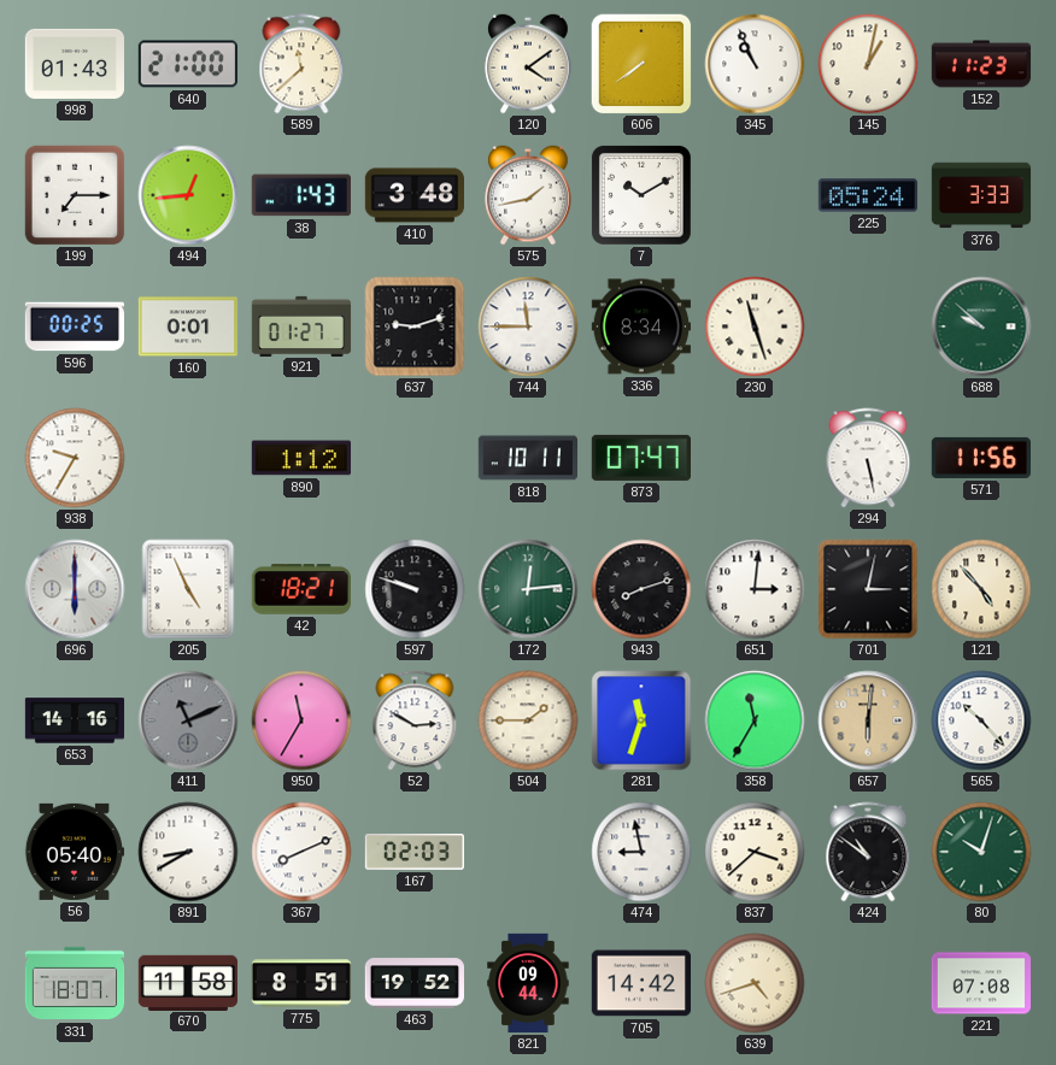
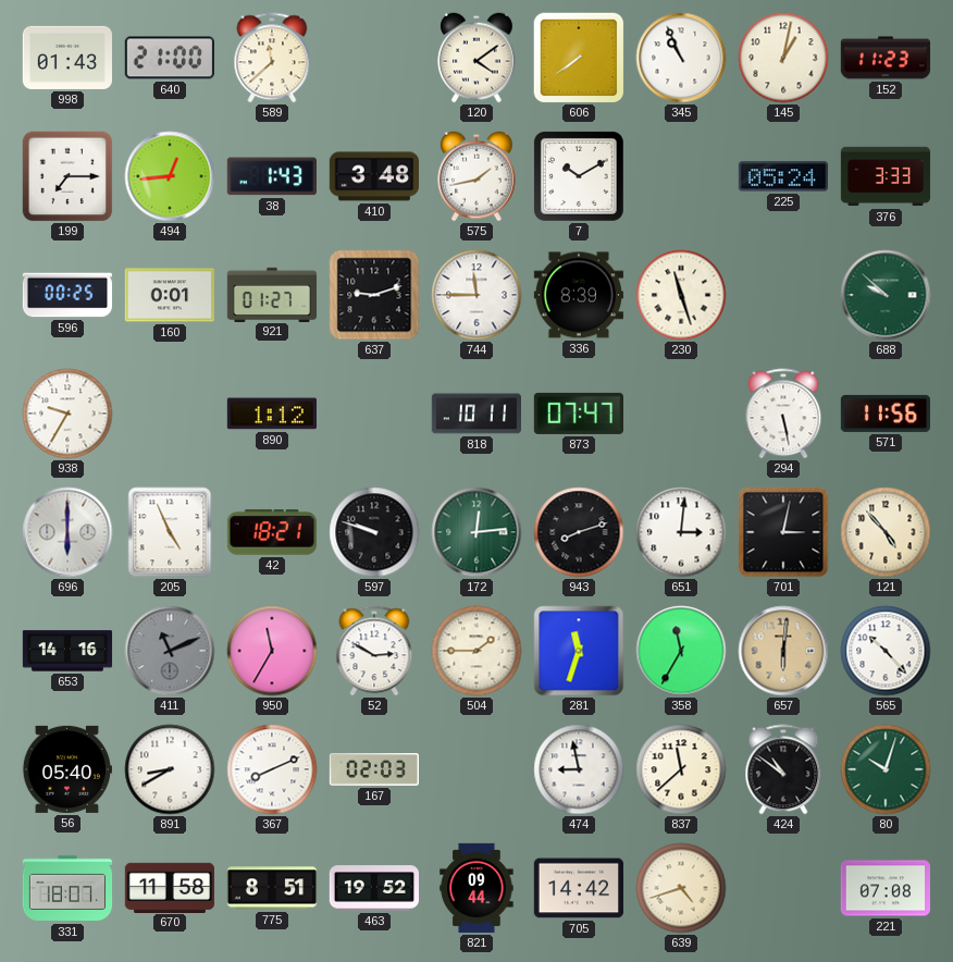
336: 8:34 -> 8:39
837: 3:38 -> 11:38
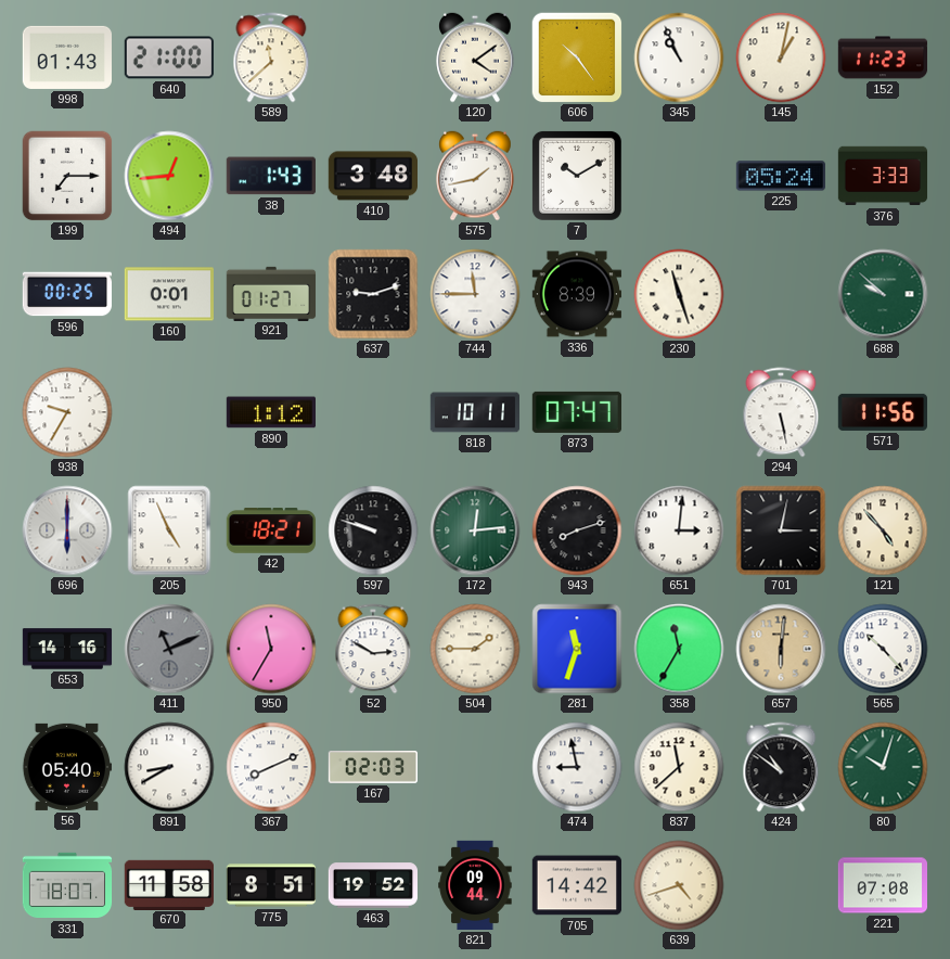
606: 7:39 -> 10:24
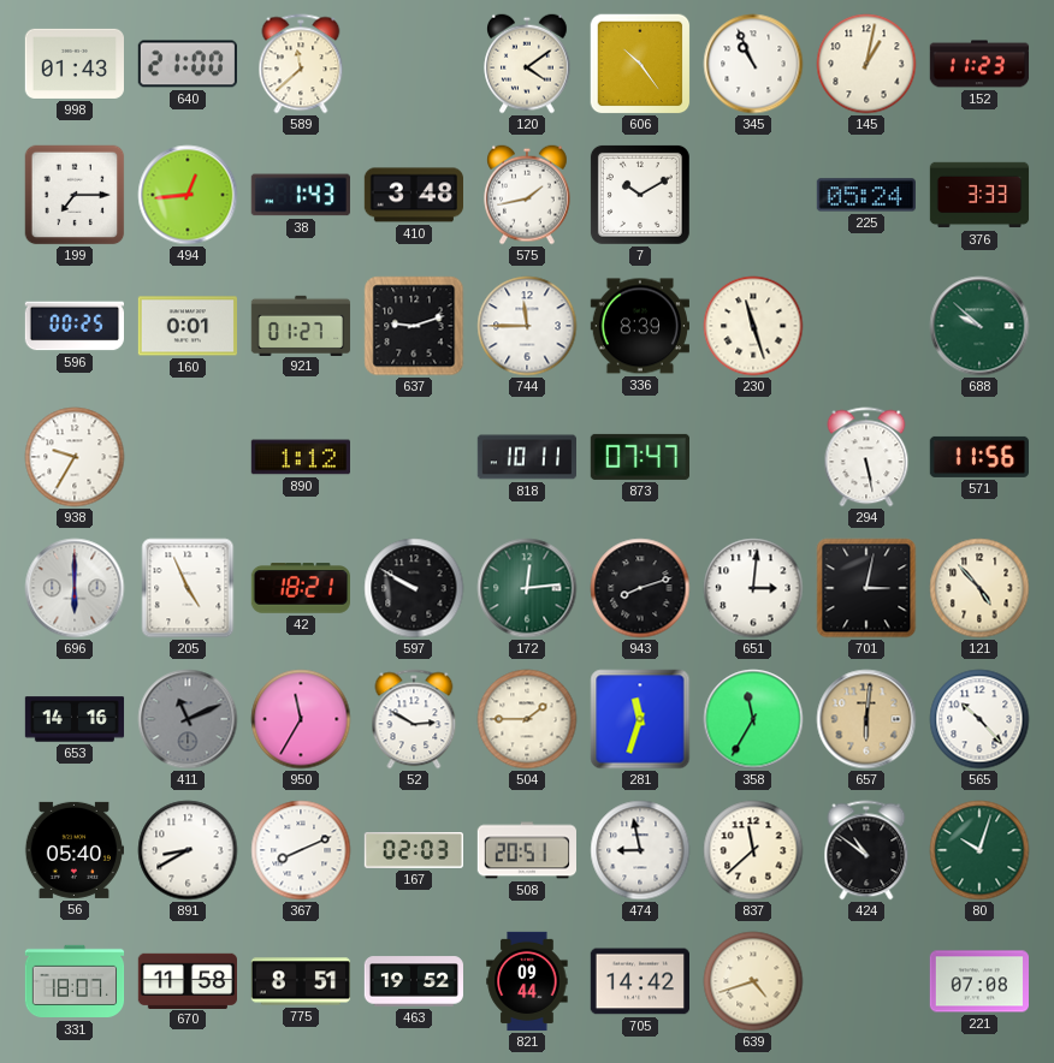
597: 9:48 -> 9:50
508: none -> 20:51
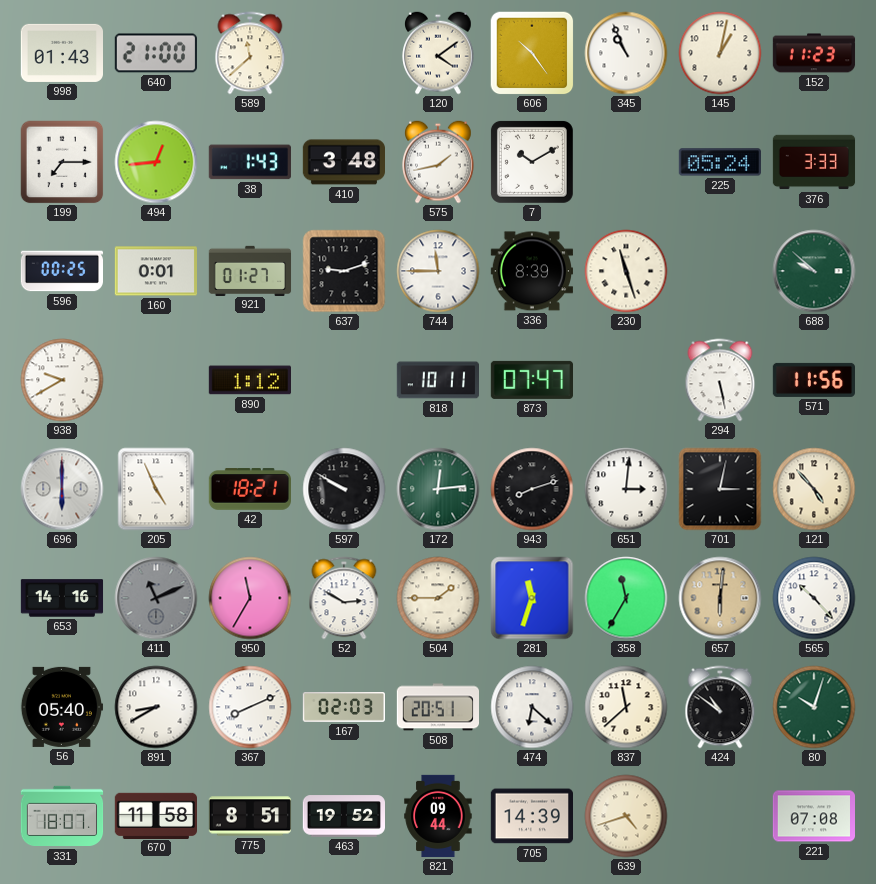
938: 9:35 -> 9:40
474: 8:58 -> 6:22
705: 14:42 -> 14:39
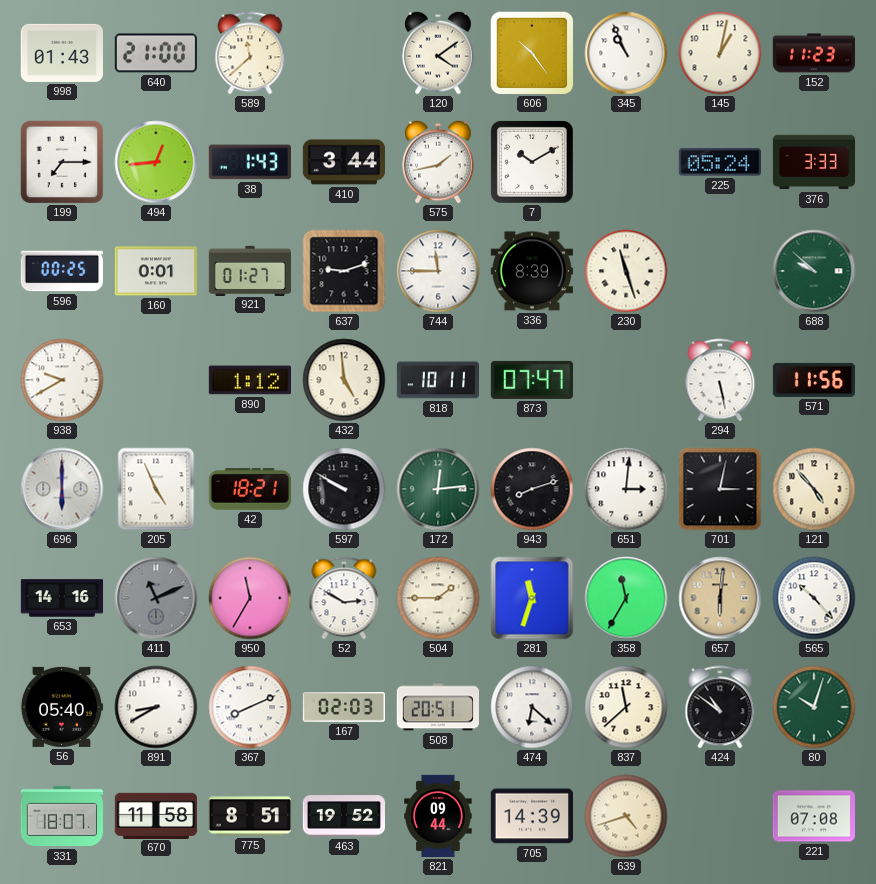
410: 3:48 -> 3:44
432: none -> 4:59
